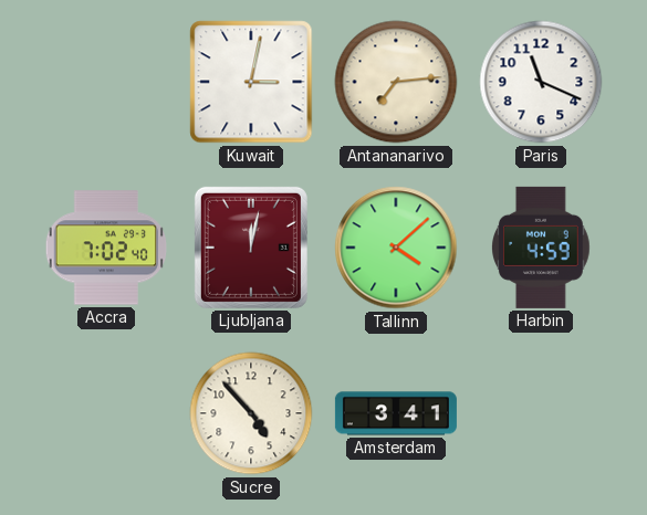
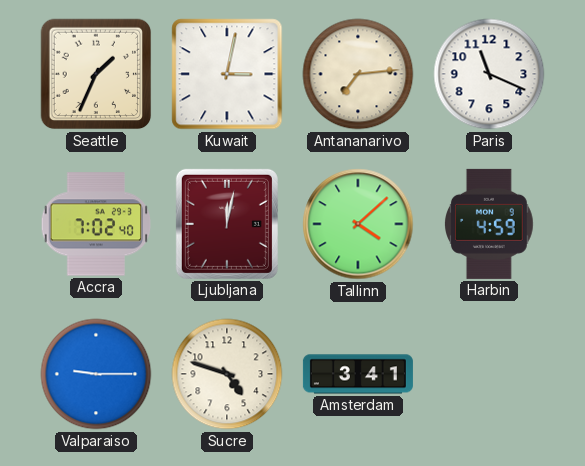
Seattle: none -> 1:34
Valparaiso: none -> 9:15
Sucre: 4:53 -> 4:48
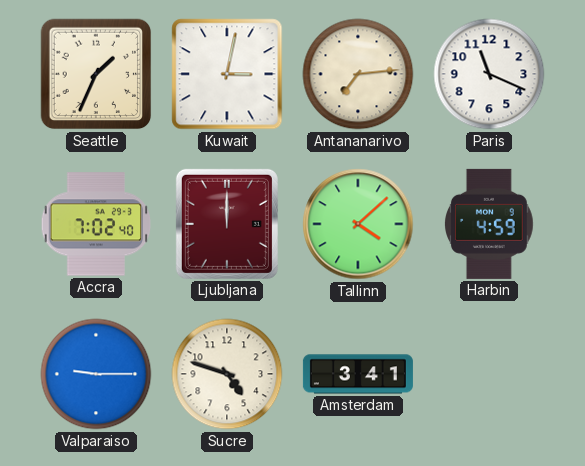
Ljubljana: 12:02 -> 12:00
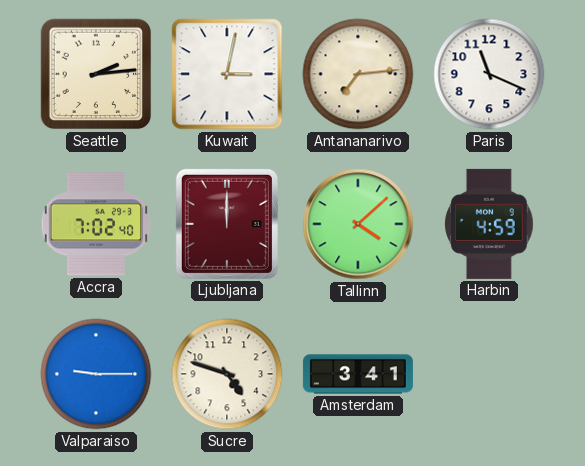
Seattle: 1:34 -> 2:14
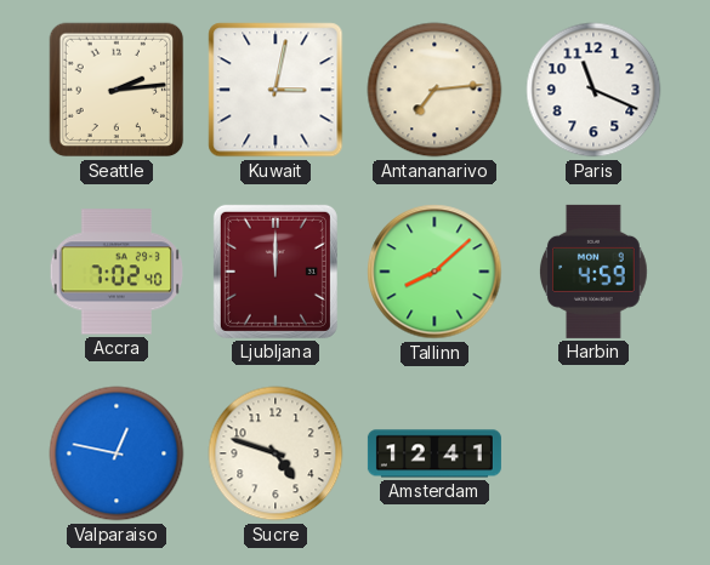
Tallinn: 4:08 -> 8:08
Valparaiso: 9:15 -> 12:47
Amsterdam: 3:41 -> 12:41
